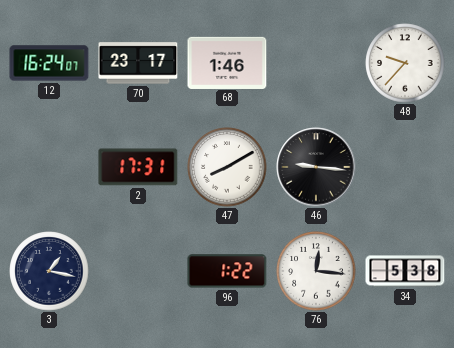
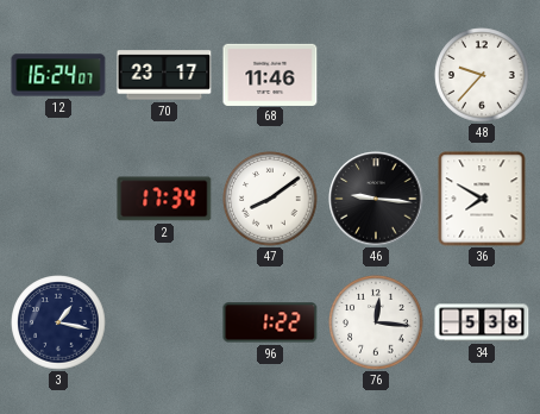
68: 1:46 -> 11:46
2: 17:31 -> 17:34
47: 8:10 -> 8:09
36: none -> 7:50
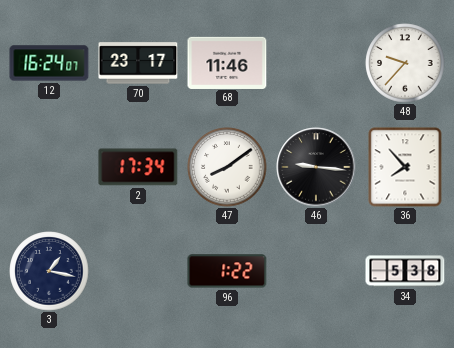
36: 7:50 -> 7:53
76: 12:16 -> none
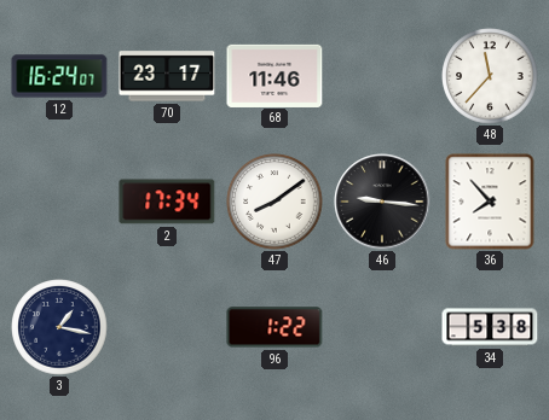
48: 9:37 -> 11:37
